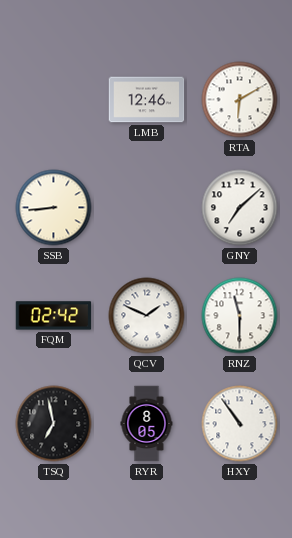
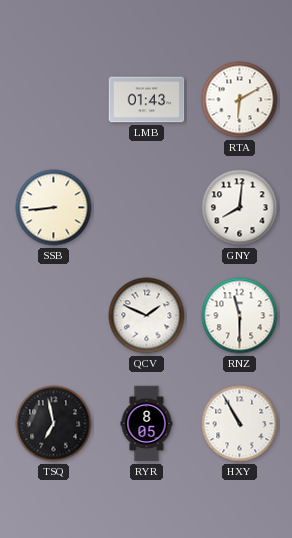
LMB: 12:46 -> 01:43
GNY: 7:08 -> 8:01
FQM: 02:42 -> none
HXY: 10:54 -> 10:55
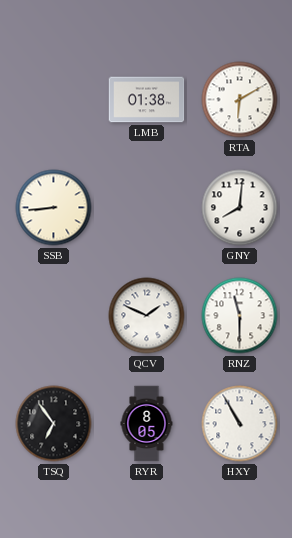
LMB: 01:43 -> 01:38
TSQ: 6:58 -> 6:54
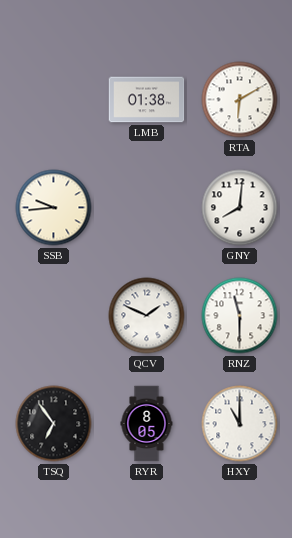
SSB: 8:44 -> 9:44
HXY: 10:55 -> 11:00
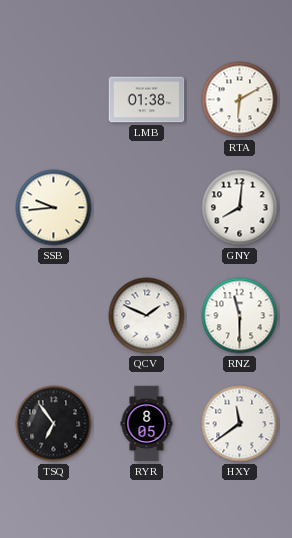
HXY: 11:00 -> 11:39
